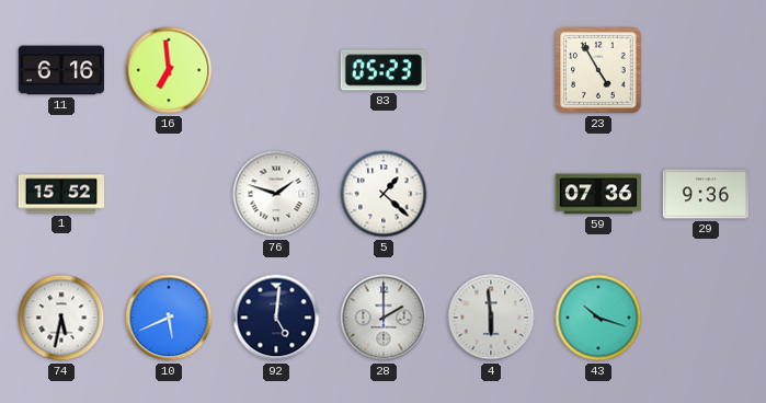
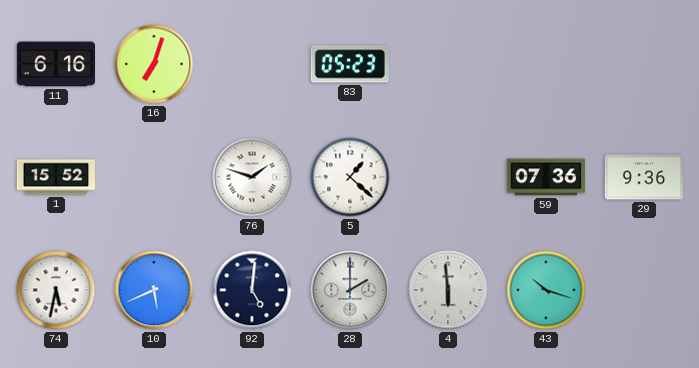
16: 6:59 -> 7:03
23: 4:55 -> none
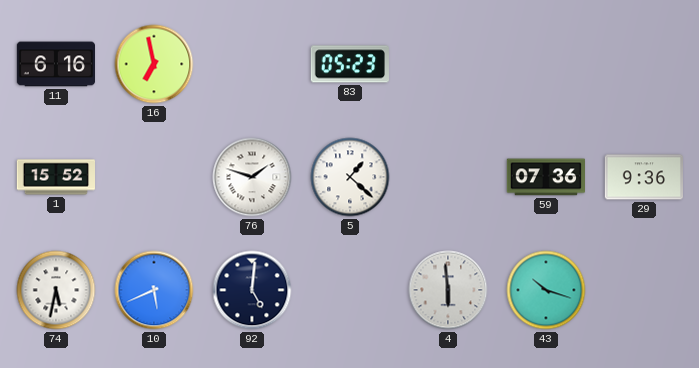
16: 7:03 -> 6:58
28: 2:00 -> none
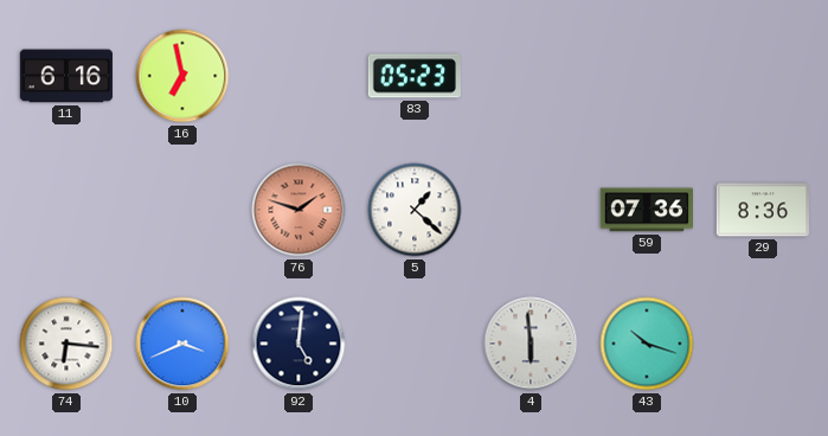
1: 15:52 -> none
76 dial: white -> salmon
29: 9:36 -> 8:36
74: 5:32 -> 6:16
10: 5:41 -> 3:41
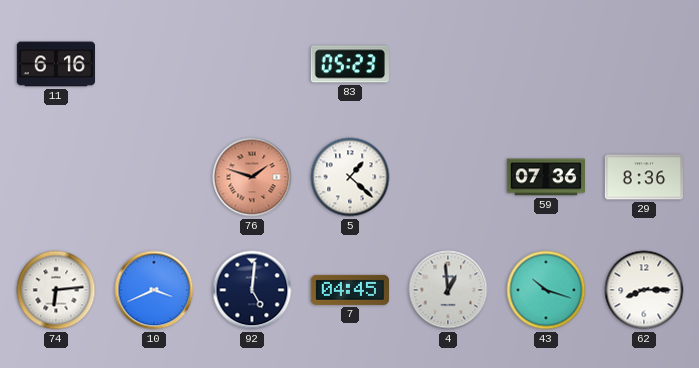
16: 6:58 -> none
74: 6:16 -> 6:14
7: none -> 04:45
4: 5:59 -> 12:59
62: none -> 8:15
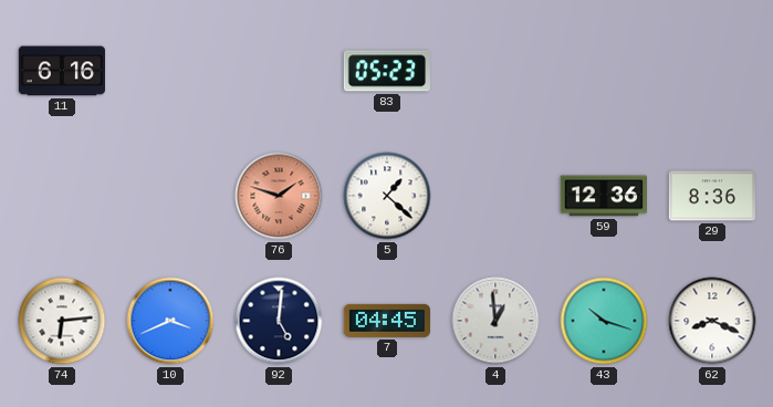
59: 07:36 -> 12:36
62: 8:15 -> 8:19
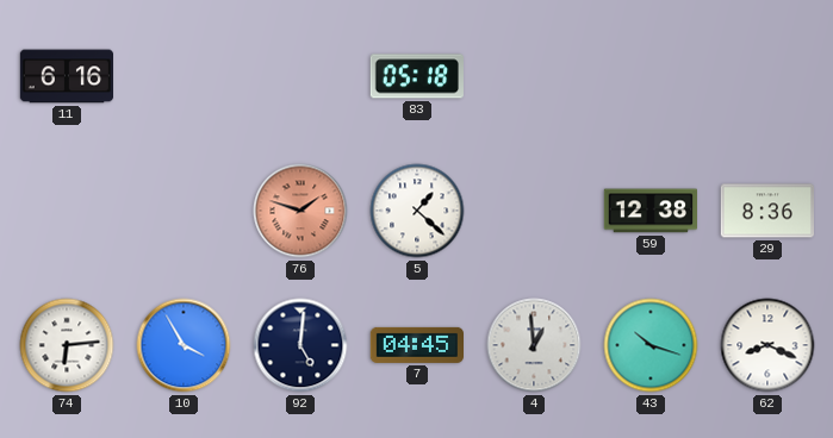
83: 05:23 -> 05:18
59: 12:36 -> 12:38
10: 3:41 -> 3:55
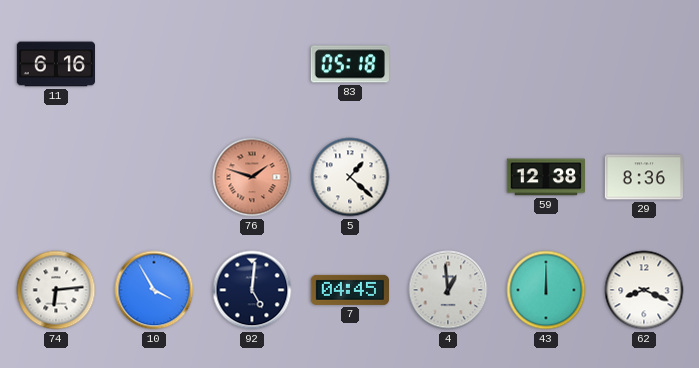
43: 10:18 -> 12:00
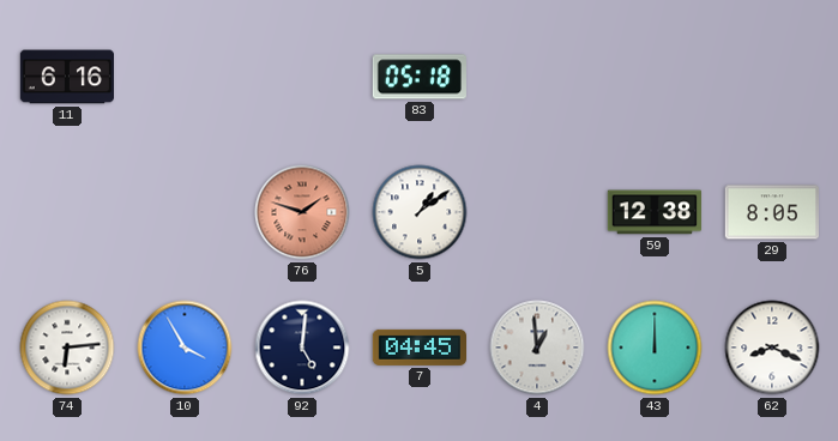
5: 1:22 -> 1:09
29: 8:36 -> 8:05
